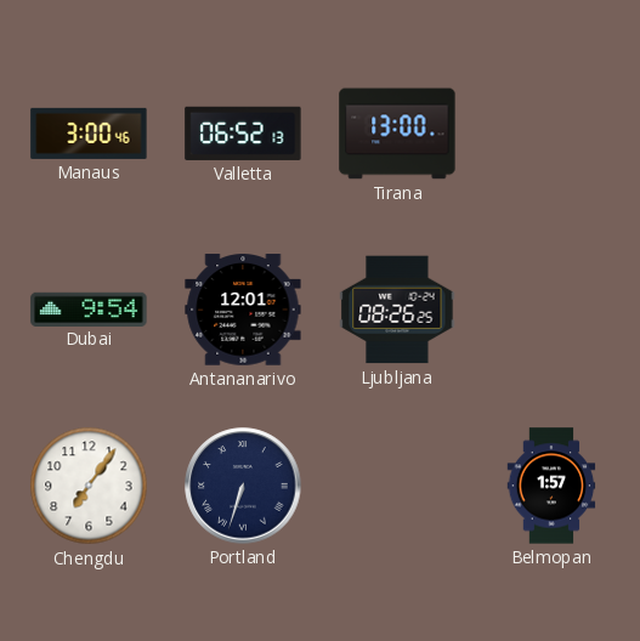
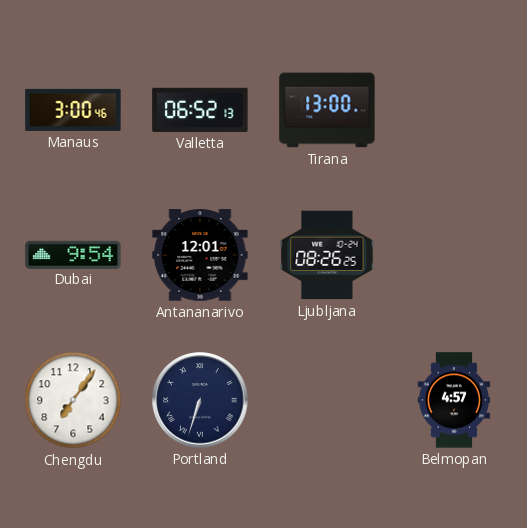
Belmopan: 1:57 -> 4:57
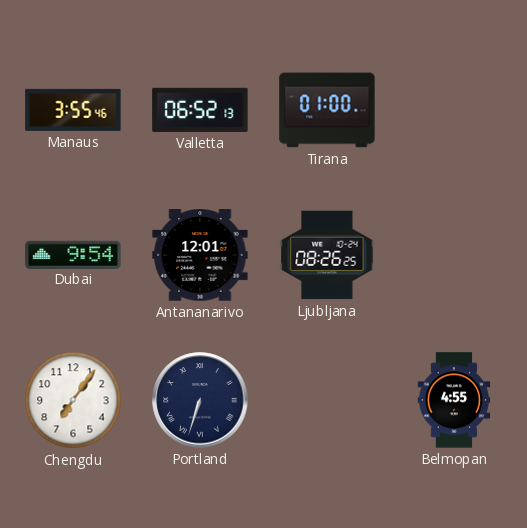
Manaus: 3:00 -> 3:55
Tirana: 13:00 -> 01:00
Belmopan: 4:57 -> 4:55
